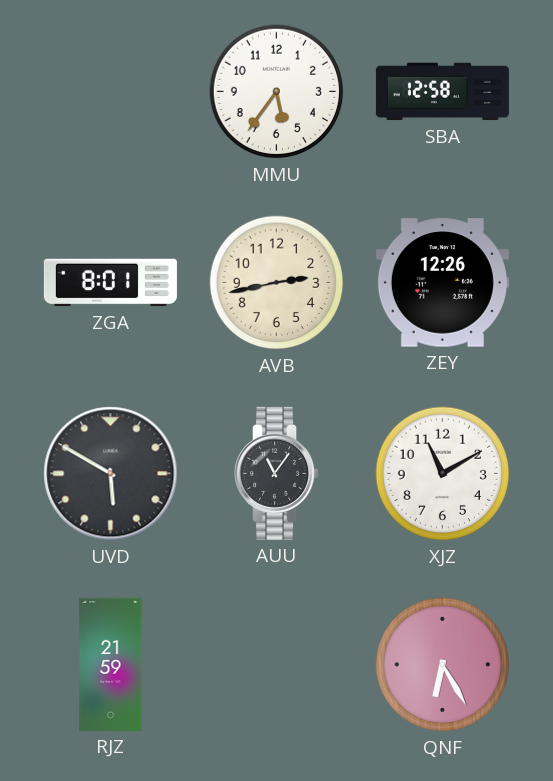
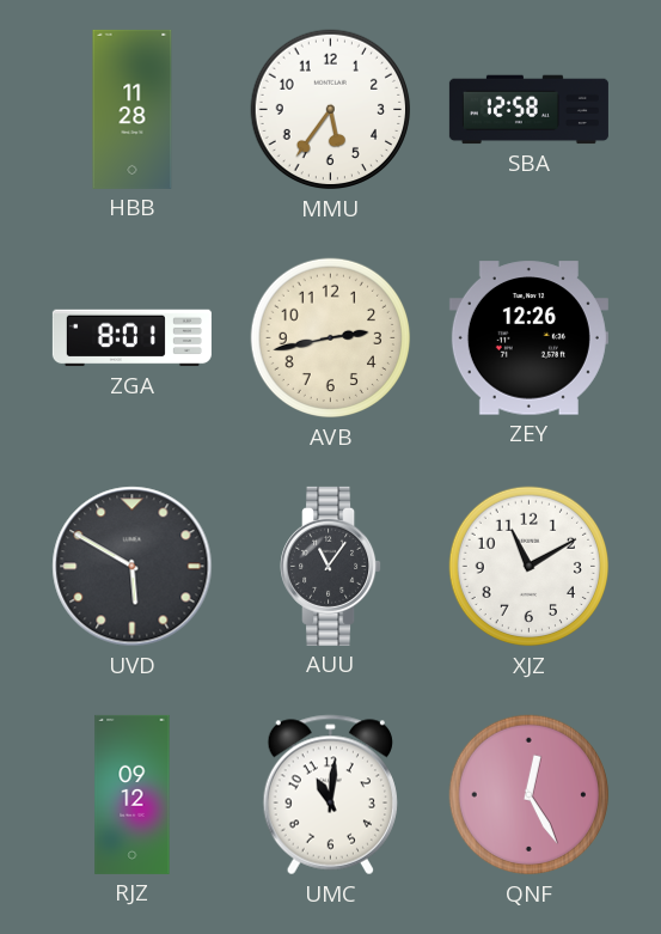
HBB: none -> 11:28
RJZ: 21:59 -> 09:12
UMC: none -> 11:01
QNF: 6:25 -> 12:25
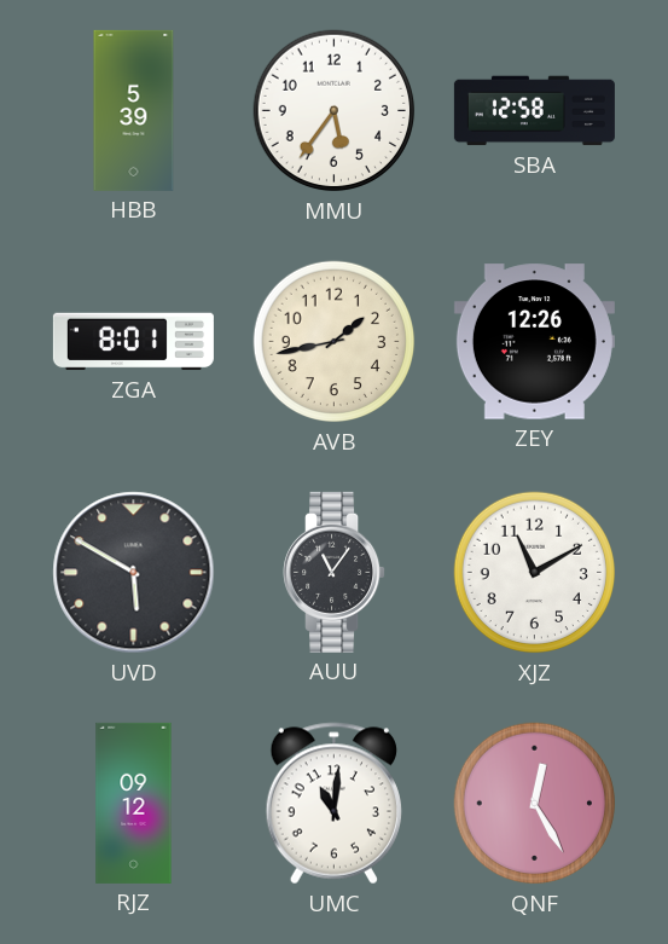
HBB: 11:28 -> 5:39
AVB: 2:43 -> 1:43
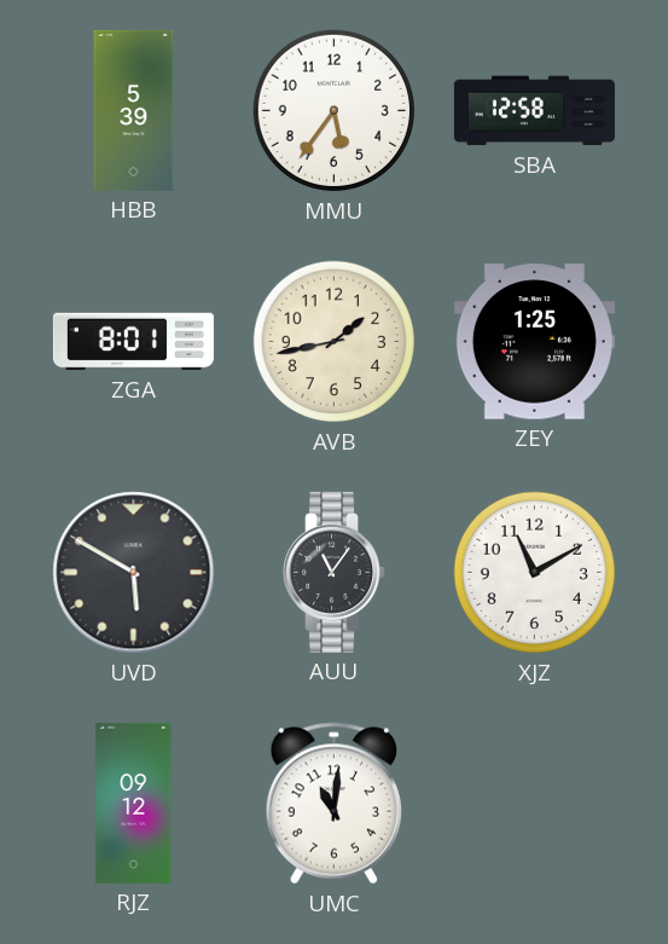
ZEY: 12:26 -> 1:25
QNF: 12:25 -> none
